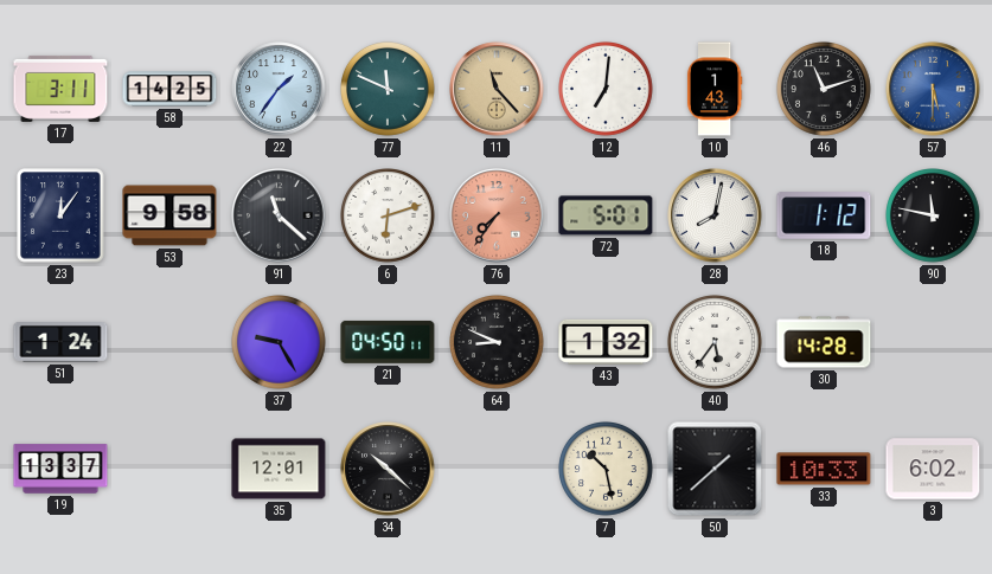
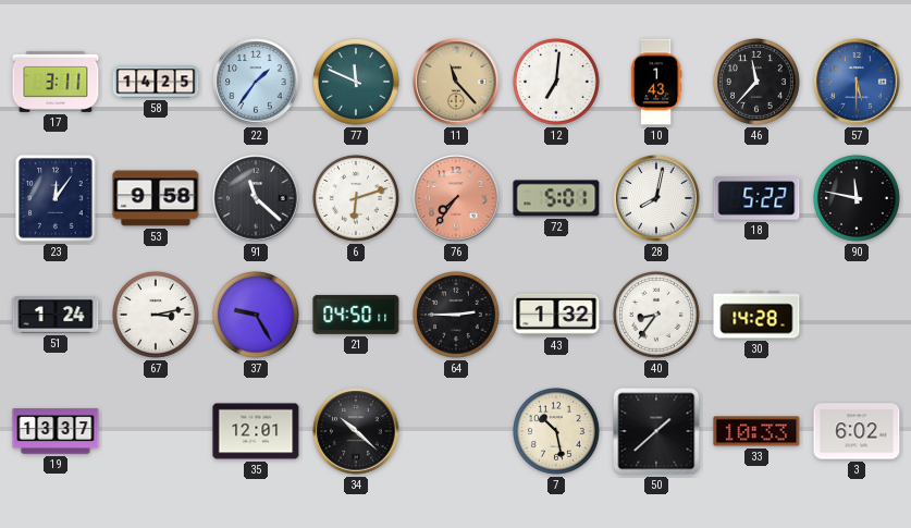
46: 11:12 -> 11:37
18: 1:12 -> 5:22
67: none -> 3:13
64: 8:49 -> 2:45
40: 5:36 -> 8:36
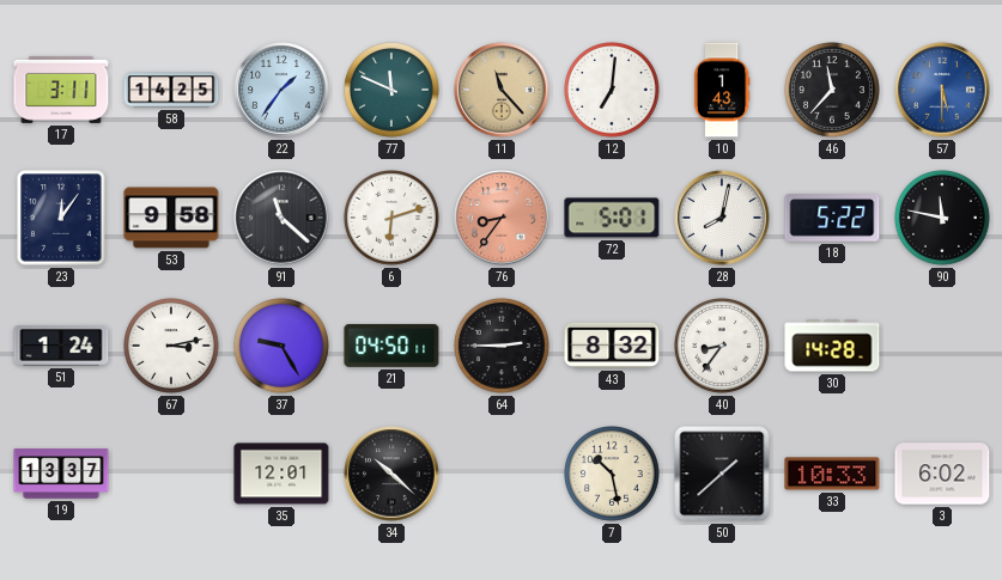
76: 7:36 -> 8:36
43: 1:32 -> 8:32
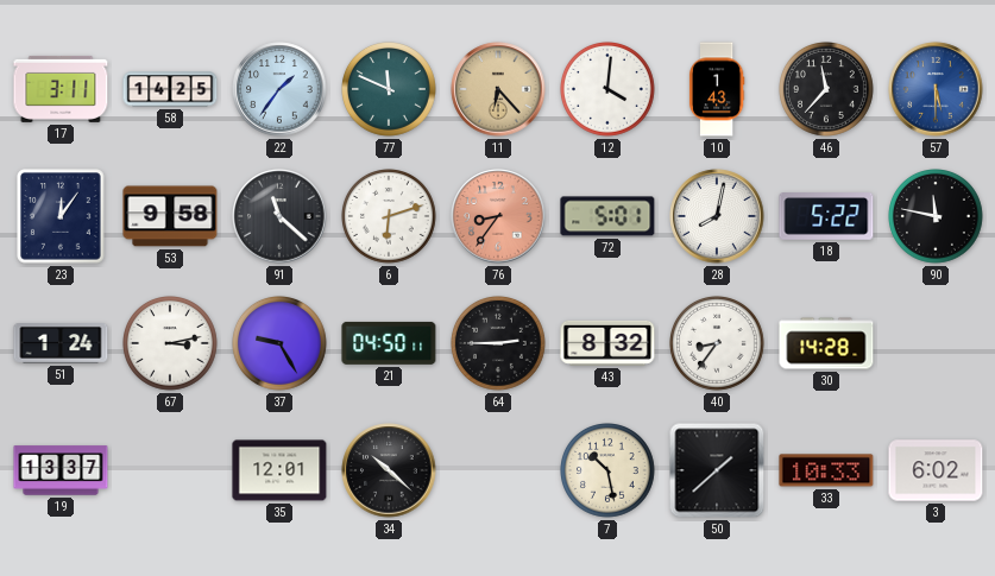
11: 11:23 -> 6:23
12: 7:01 -> 4:01
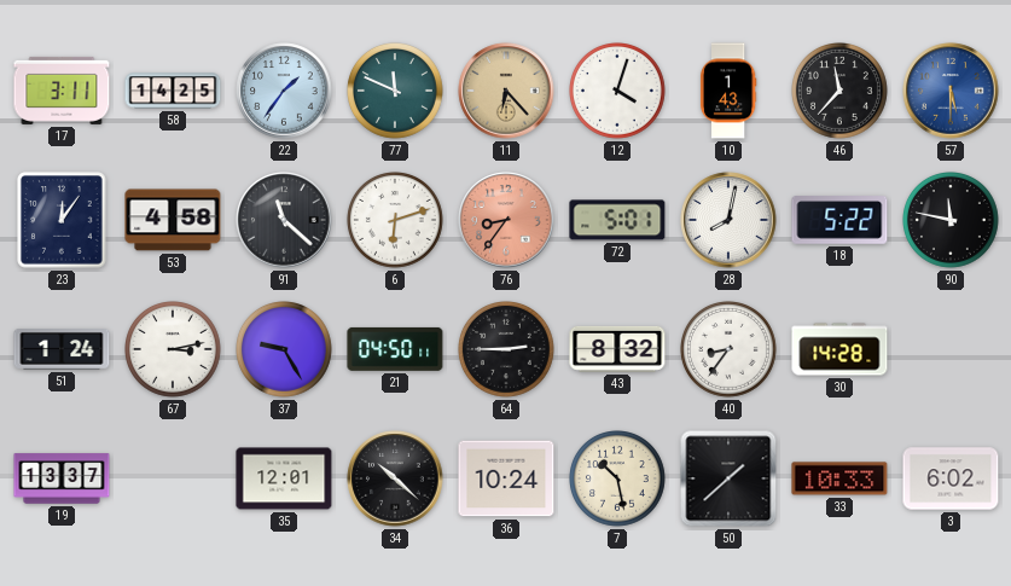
12: 4:01 -> 4:03
53: 9:58 -> 4:58
36: none -> 10:24
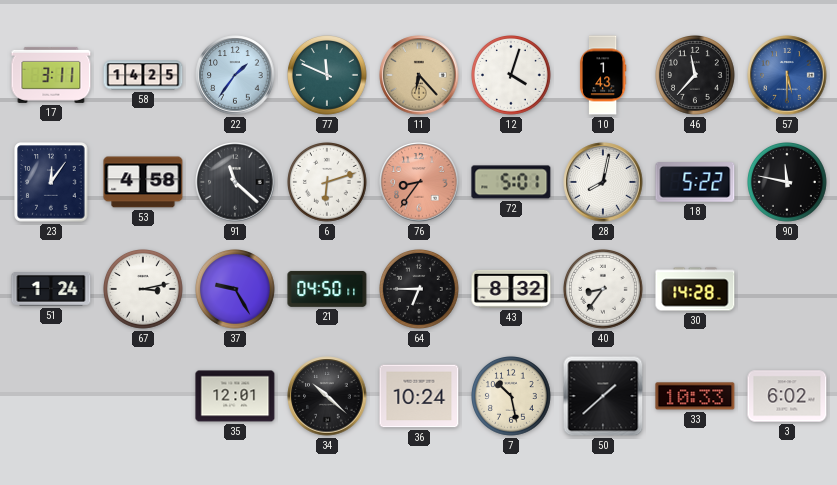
64: 2:45 -> 6:45
19: 13:37 -> none
